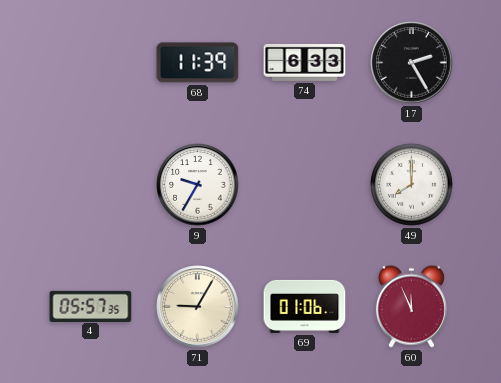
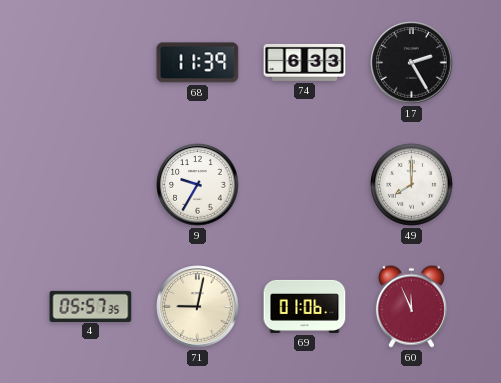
71: 9:05 -> 9:02
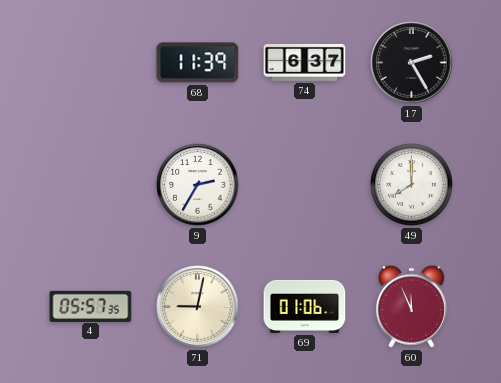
74: 6:33 -> 6:37
9: 9:35 -> 2:35
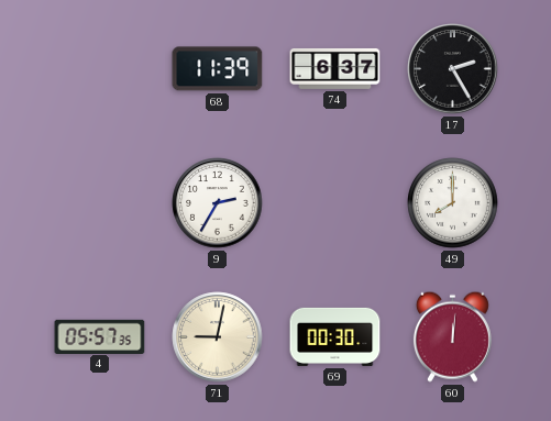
69: 01:06 -> 00:30
60: 11:56 -> 12:01
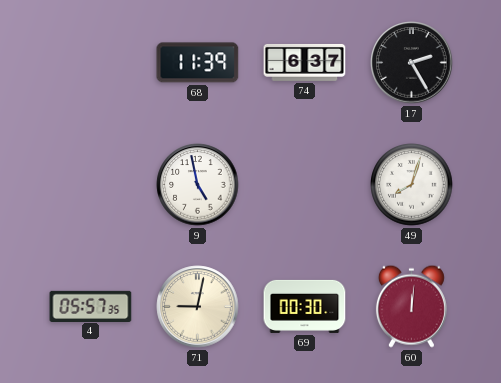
9: 2:35 -> 4:58
49: 8:00 -> 8:03
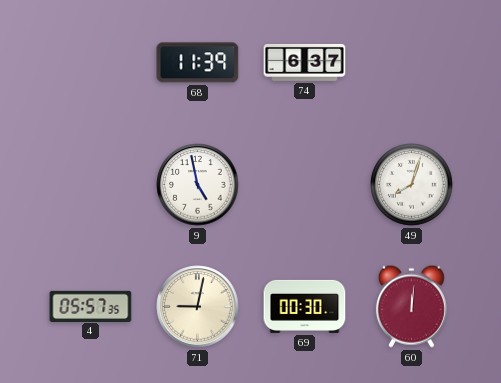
17: 2:25 -> none
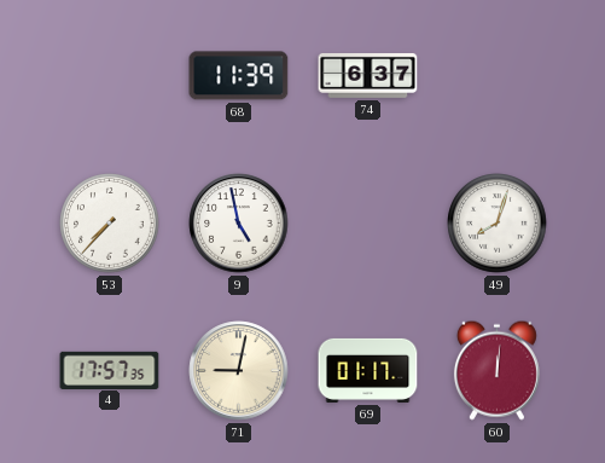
53: none -> 7:37
4: 05:57 -> 17:57
69: 00:30 -> 01:17
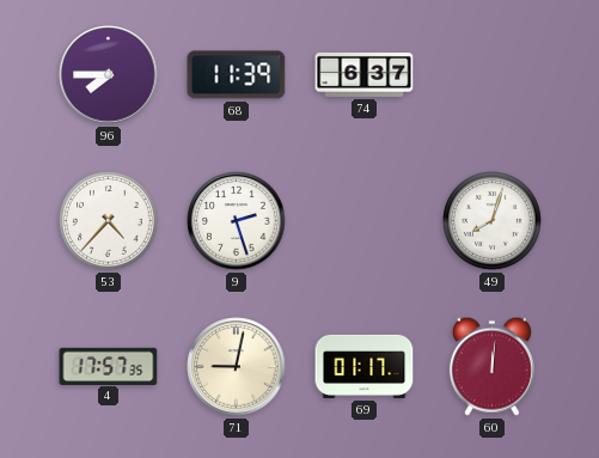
96: none -> 7:45
53: 7:37 -> 4:37
9: 4:58 -> 2:27
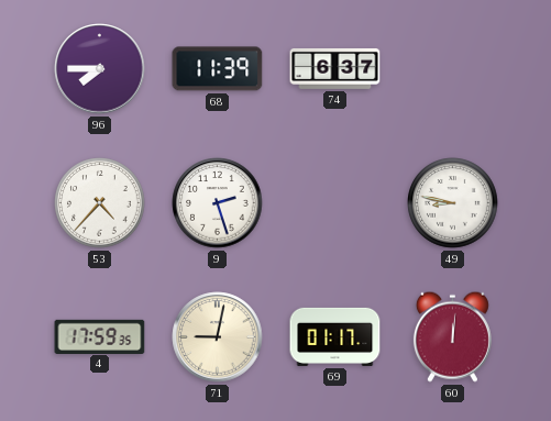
49: 8:03 -> 8:47
4: 17:57 -> 17:59
